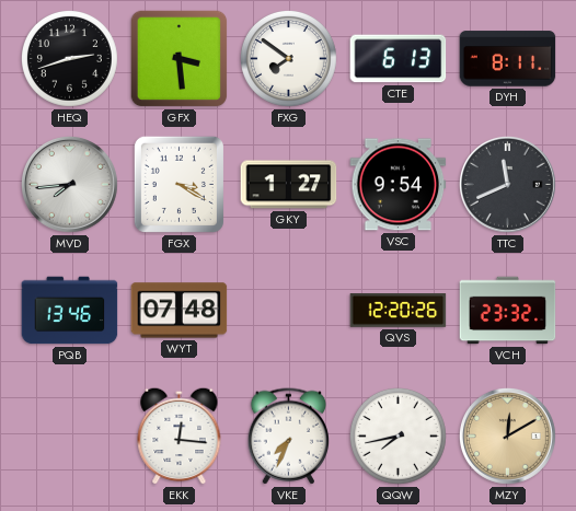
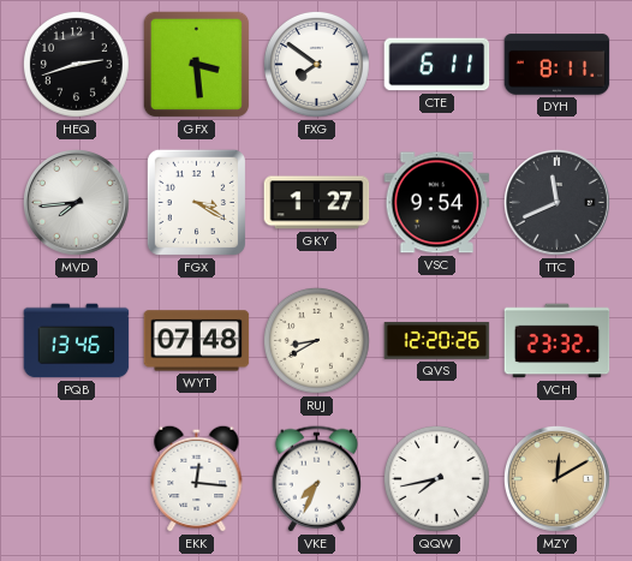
CTE: 6:13 -> 6:11
RUJ: none -> 8:40
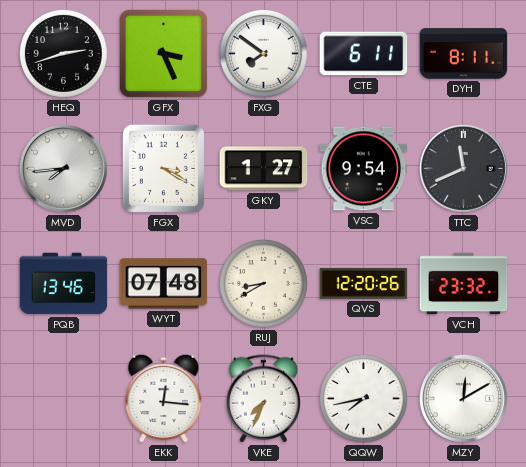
GFX: 3:29 -> 3:26
MZY dial: champagne -> white
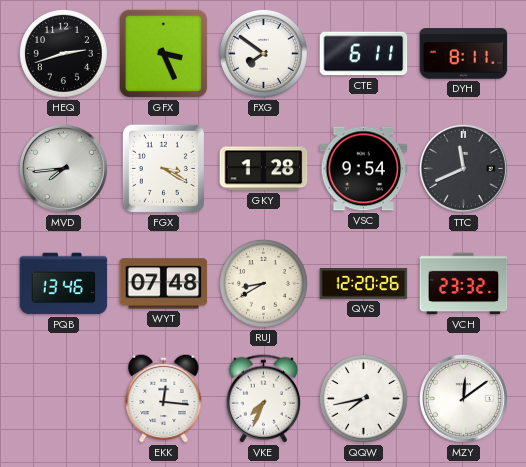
GKY: 1:27 -> 1:28
MZY: 12:10 -> 12:09
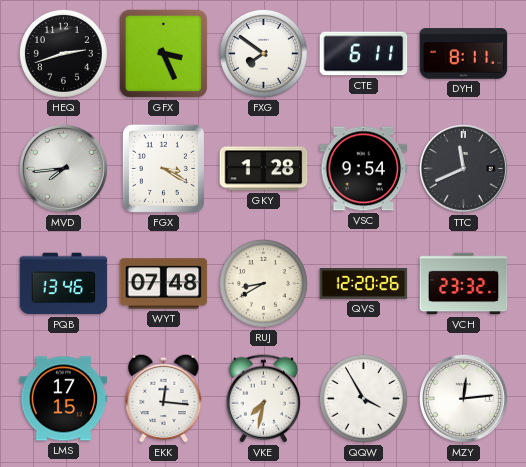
LMS: none -> 17:15
VKE: 7:34 -> 7:32
QQW: 7:43 -> 3:55
MZY: 12:09 -> 12:14
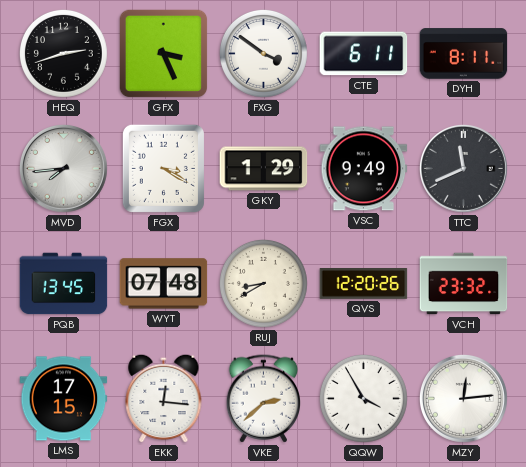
FXG: 7:51 -> 3:51
GKY: 1:28 -> 1:29
VSC: 9:54 -> 9:49
PQB: 13:46 -> 13:45
VKE: 7:32 -> 2:38
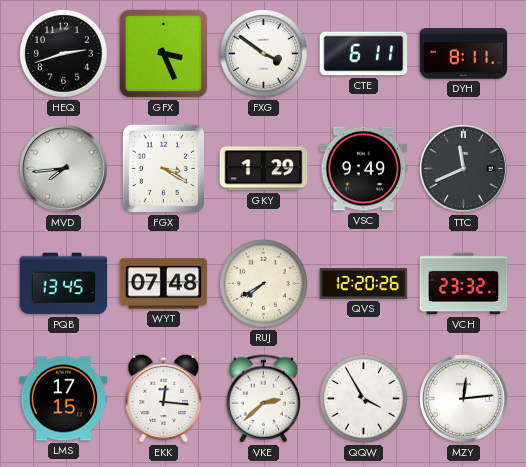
RUJ: 8:40 -> 7:40
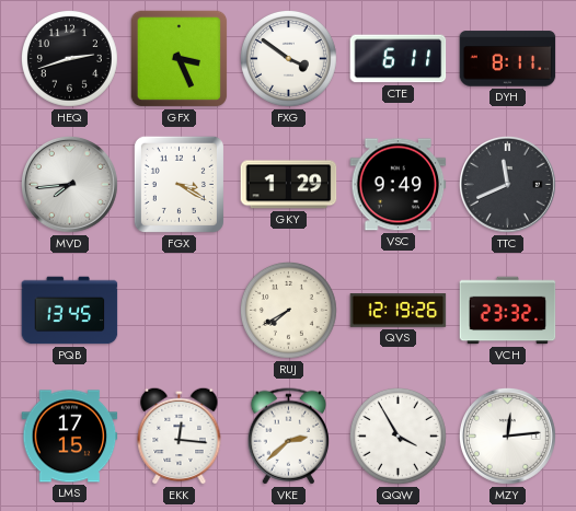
WYT: 07:48 -> none
QVS: 12:20 -> 12:19
